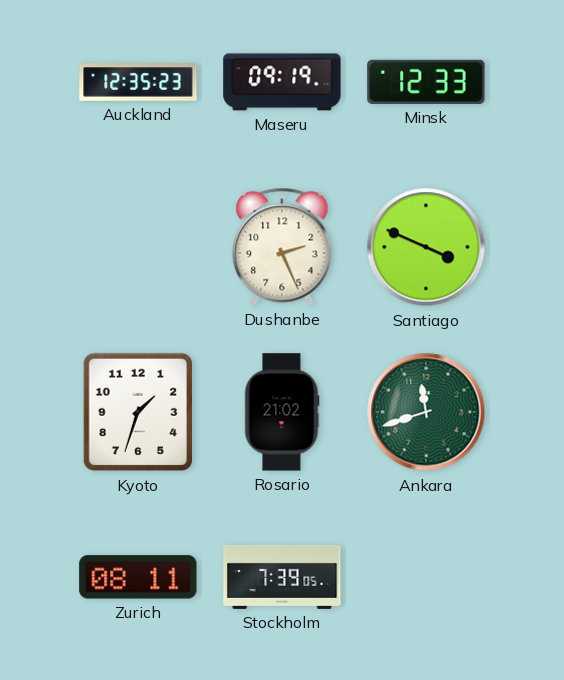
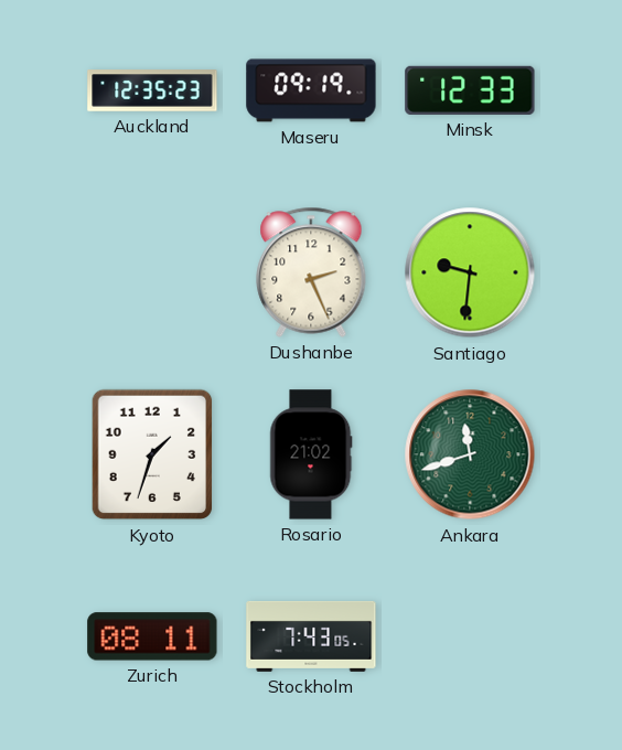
Santiago: 3:49 -> 9:31
Stockholm: 7:39 -> 7:43
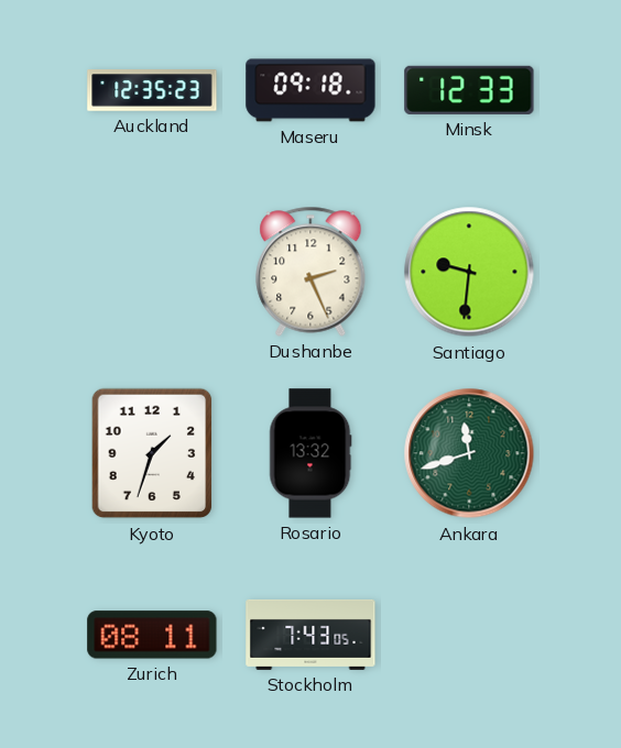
Maseru: 09:19 -> 09:18
Rosario: 21:02 -> 13:32
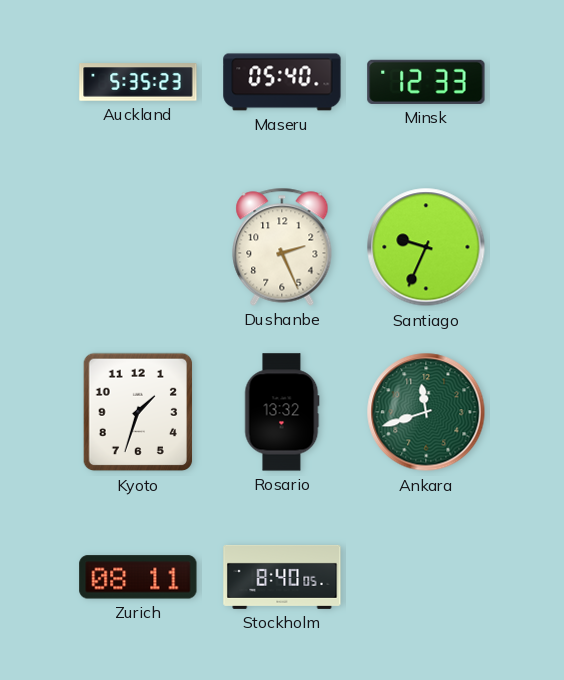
Auckland: 12:35 -> 5:35
Maseru: 09:18 -> 05:40
Santiago: 9:31 -> 9:34
Stockholm: 7:43 -> 8:40
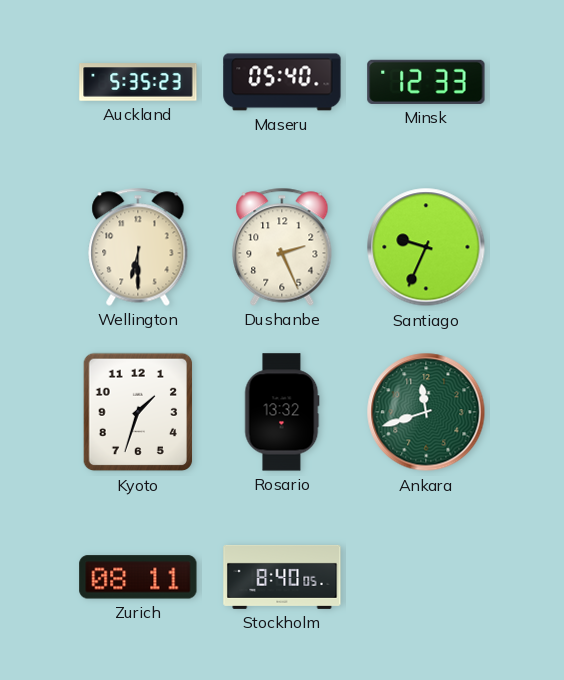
Wellington: none -> 6:30
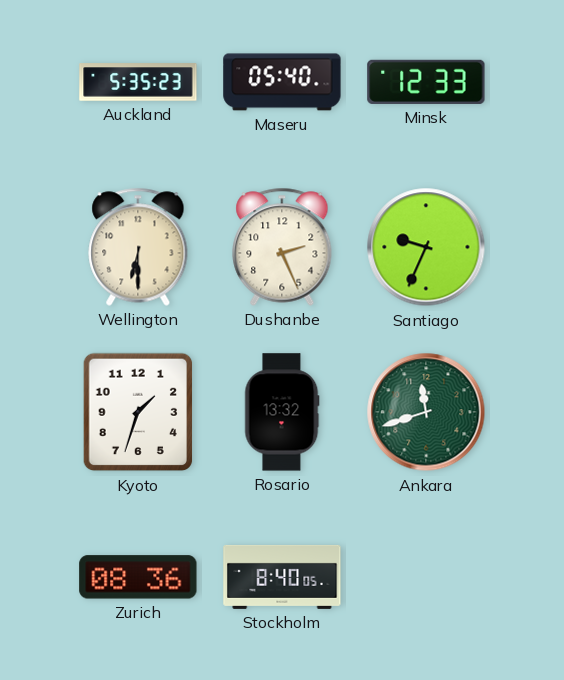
Zurich: 08:11 -> 08:36
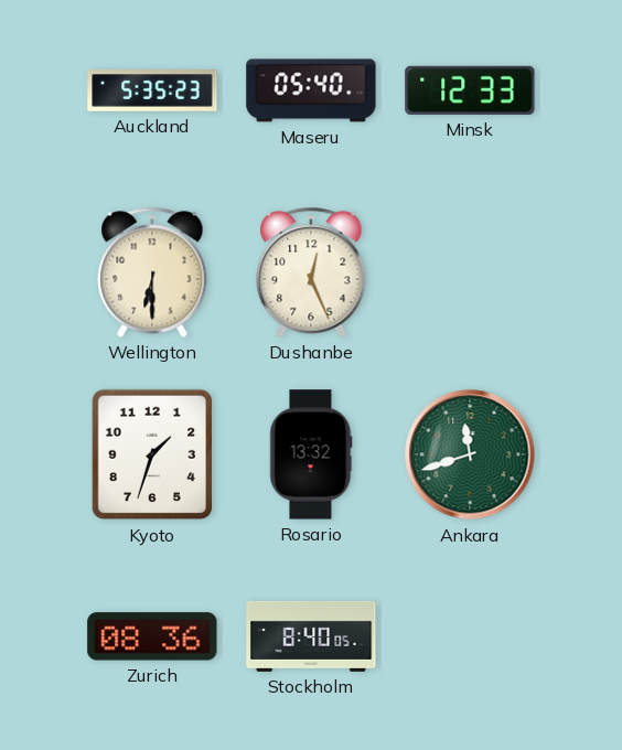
Dushanbe: 2:26 -> 12:26
Santiago: 9:34 -> none
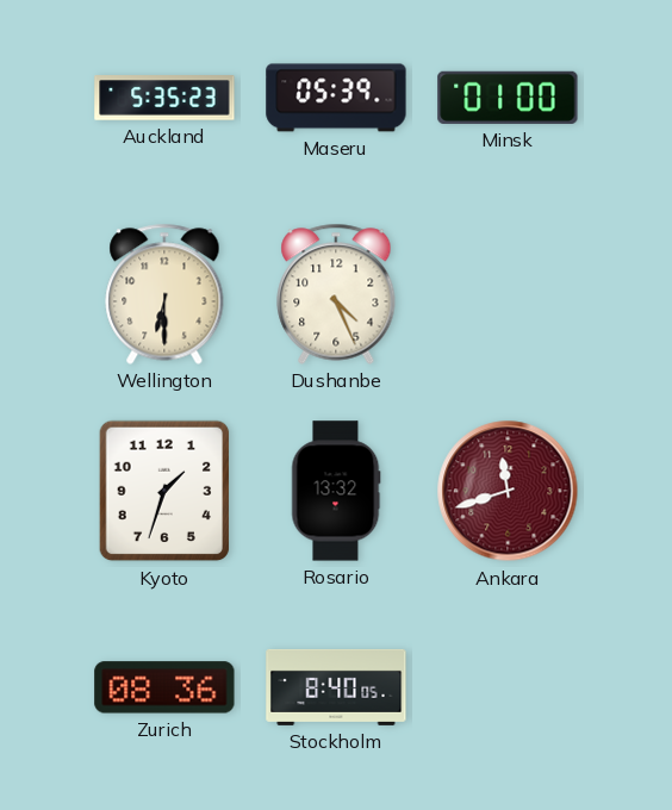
Maseru: 05:40 -> 05:39
Minsk: 12:33 -> 01:00
Dushanbe: 12:26 -> 4:26
Ankara dial: green -> burgundy
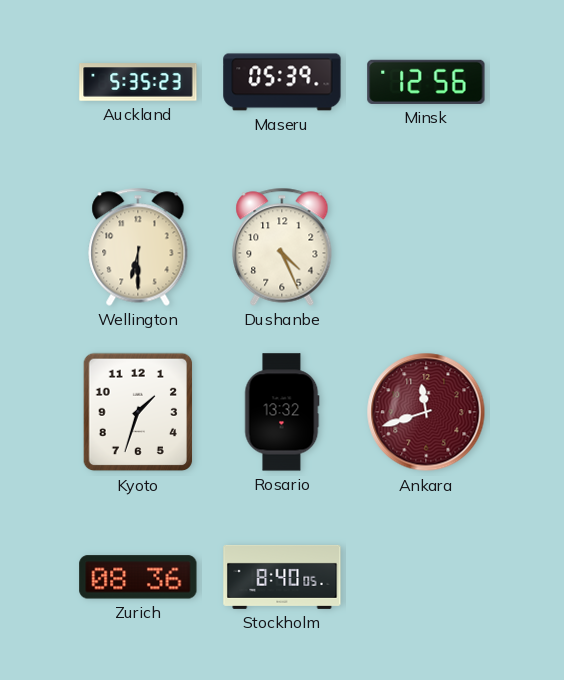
Minsk: 01:00 -> 12:56
